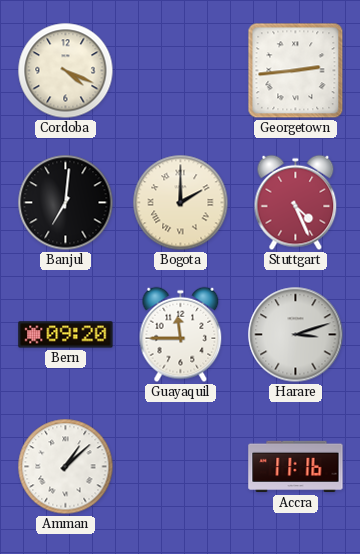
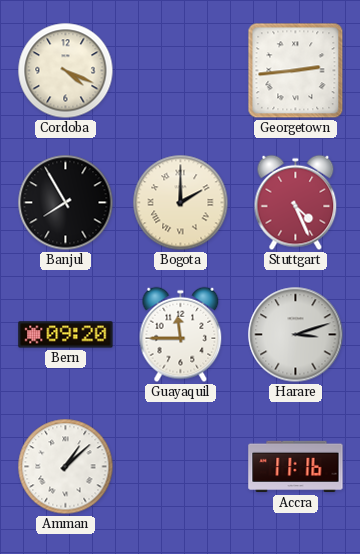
Banjul: 7:01 -> 7:55
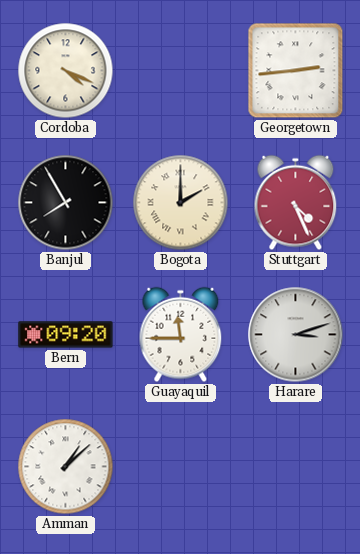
Accra: 11:16 -> none
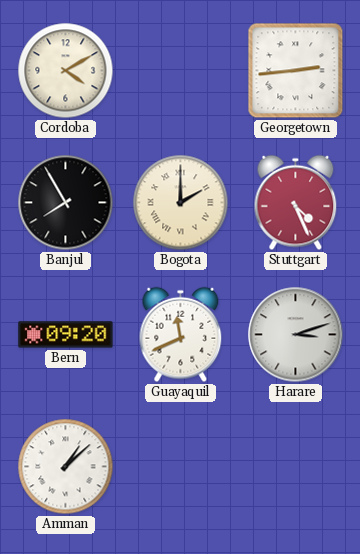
Cordoba: 4:19 -> 4:10
Guayaquil: 11:45 -> 11:41
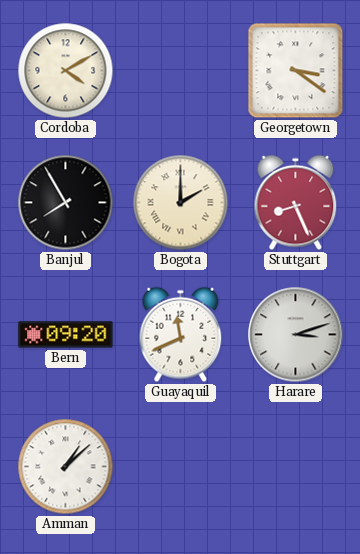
Georgetown: 2:44 -> 3:21
Stuttgart: 4:26 -> 8:26
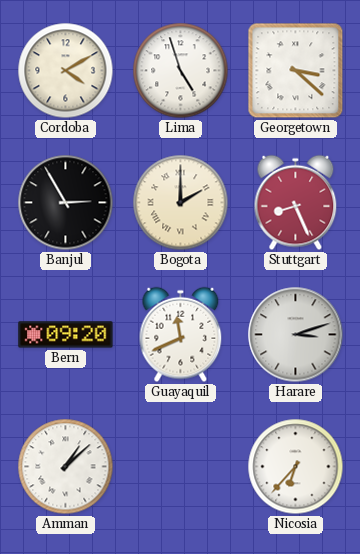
Lima: none -> 4:57
Georgetown: 3:21 -> 3:22
Banjul: 7:55 -> 2:55
Nicosia: none -> 6:37
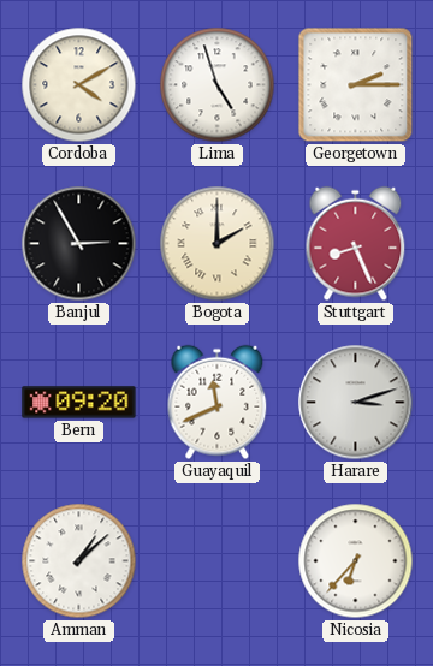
Georgetown: 3:22 -> 2:15
